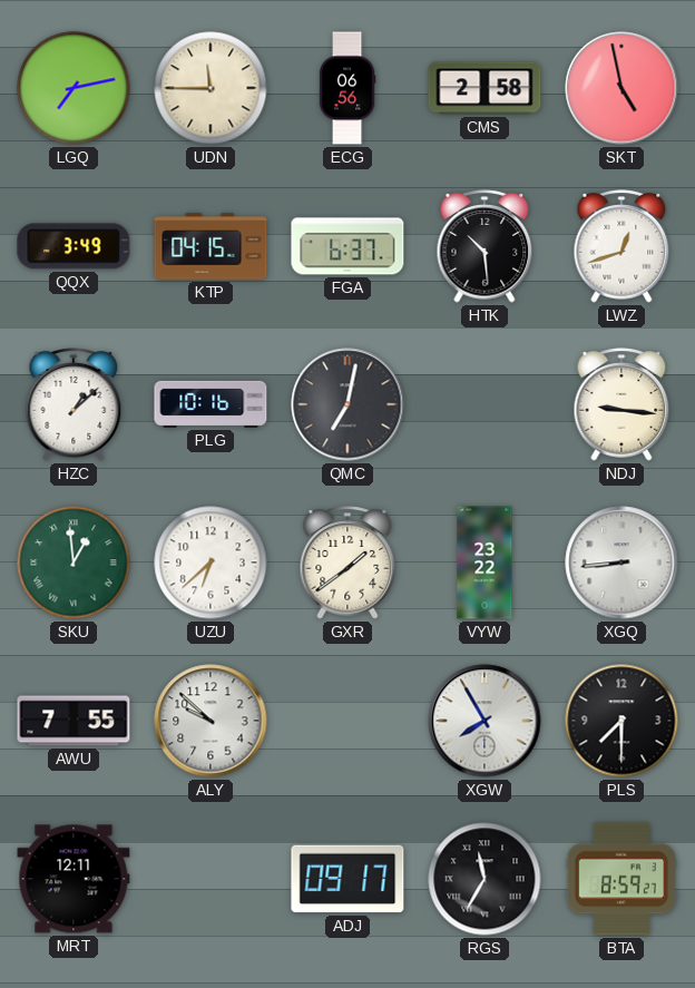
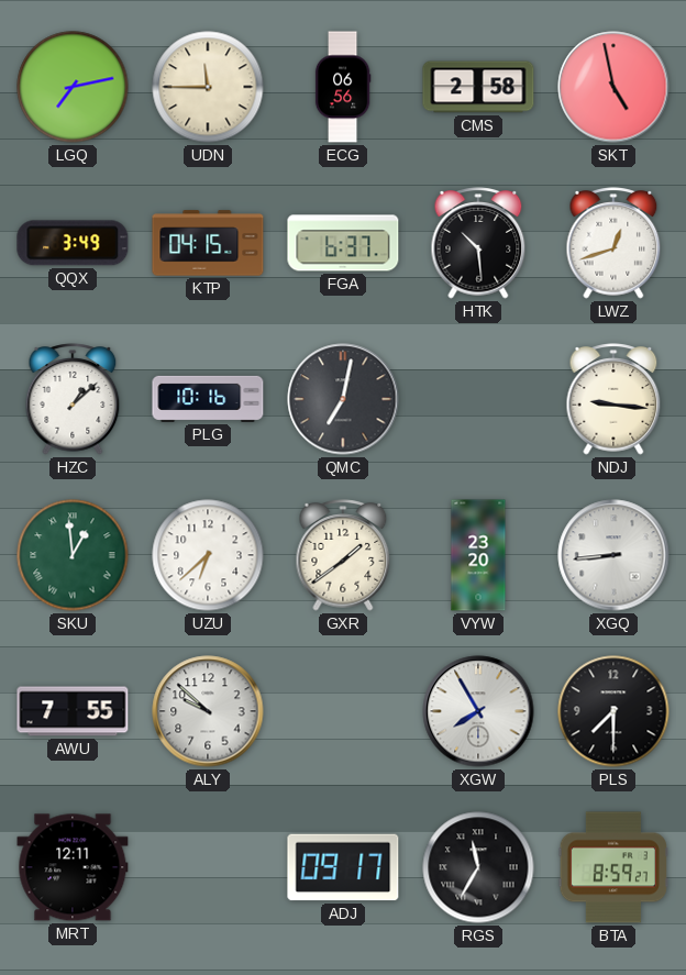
VYW: 23:22 -> 23:20
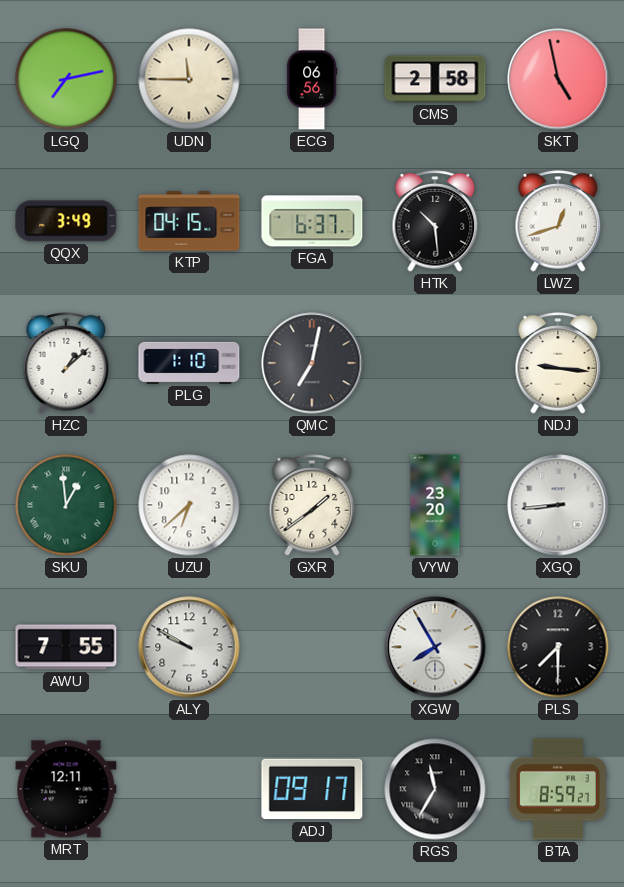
PLG: 10:16 -> 1:10
ALY: 9:52 -> 9:50
